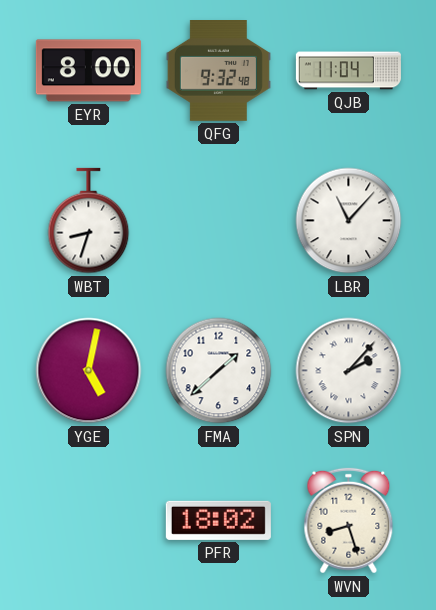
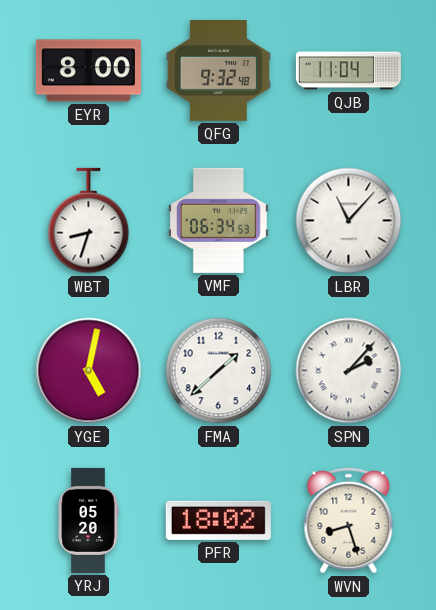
VMF: none -> 06:34
YRJ: none -> 05:20
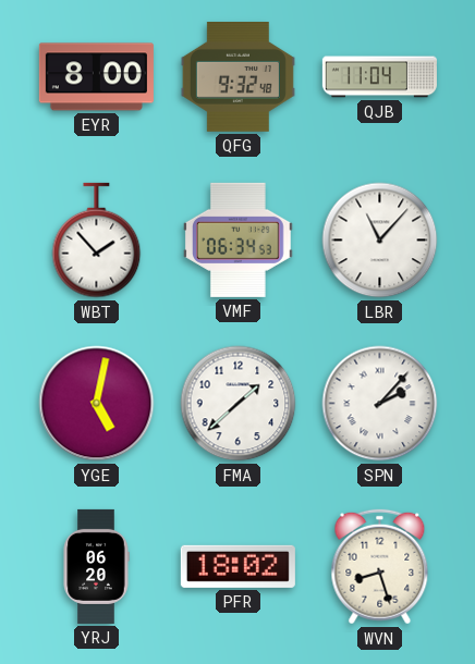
WBT: 8:33 -> 1:53
YRJ: 05:20 -> 06:20
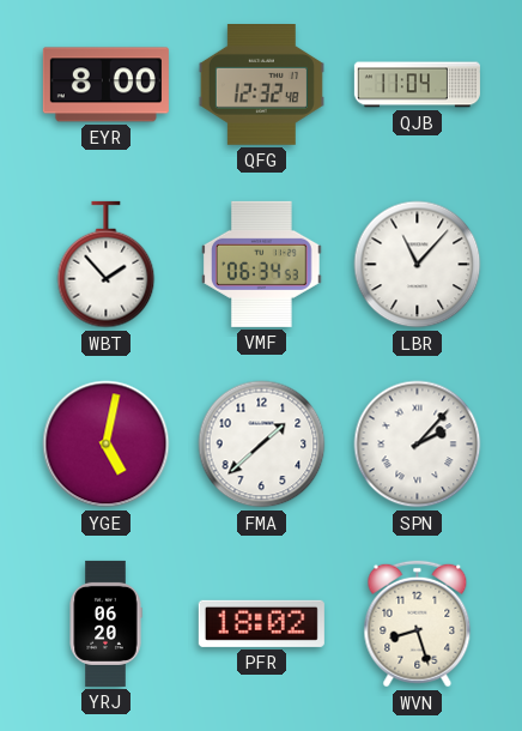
QFG: 9:32 -> 12:32
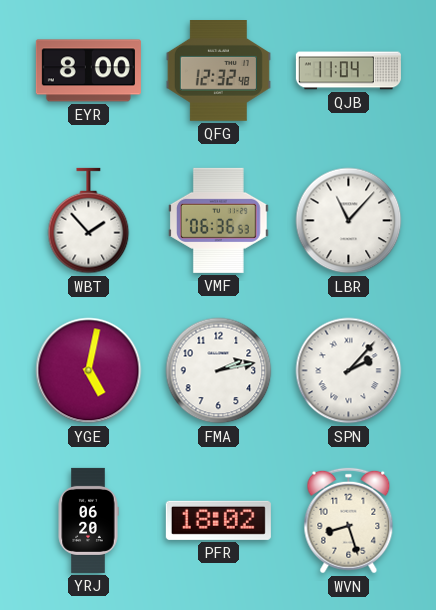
VMF: 06:34 -> 06:36
FMA: 1:38 -> 2:13
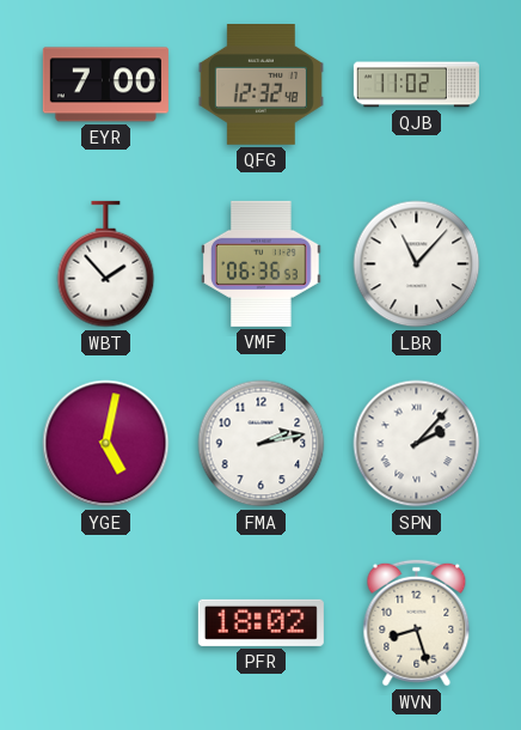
EYR: 8:00 -> 7:00
QJB: 11:04 -> 11:02
YRJ: 06:20 -> none
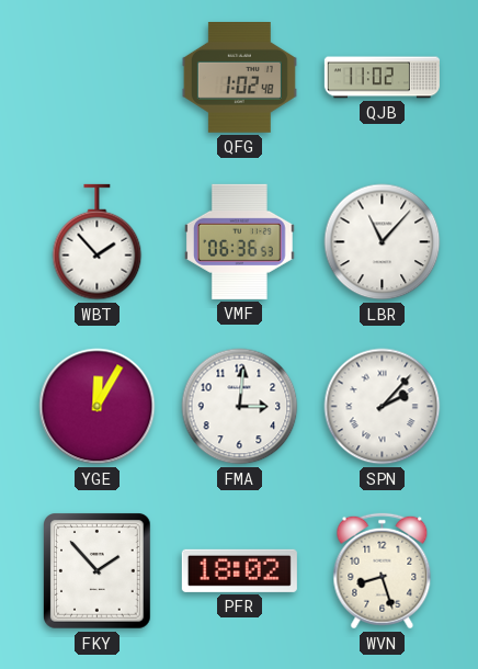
EYR: 7:00 -> none
QFG: 12:32 -> 1:02
YGE: 5:02 -> 12:05
FMA: 2:13 -> 3:01
FKY: none -> 1:53
